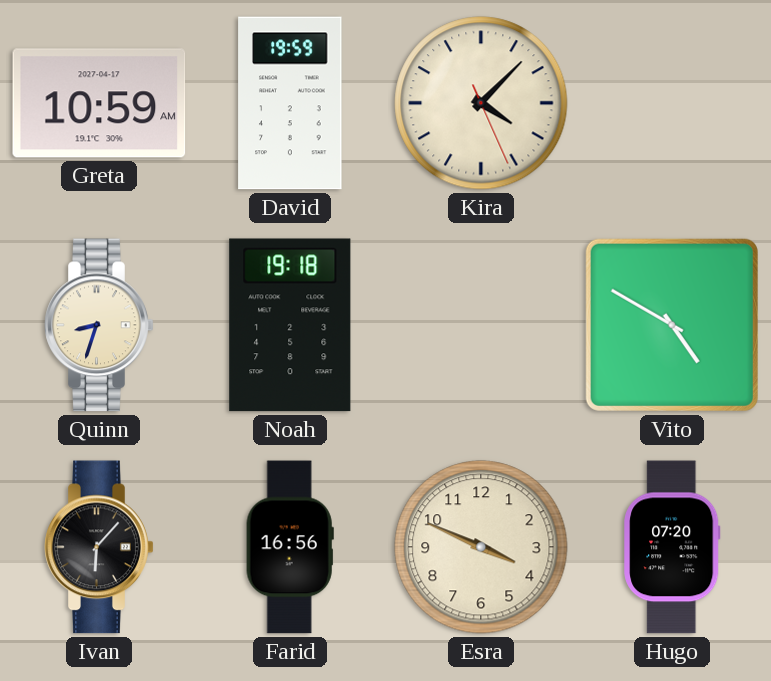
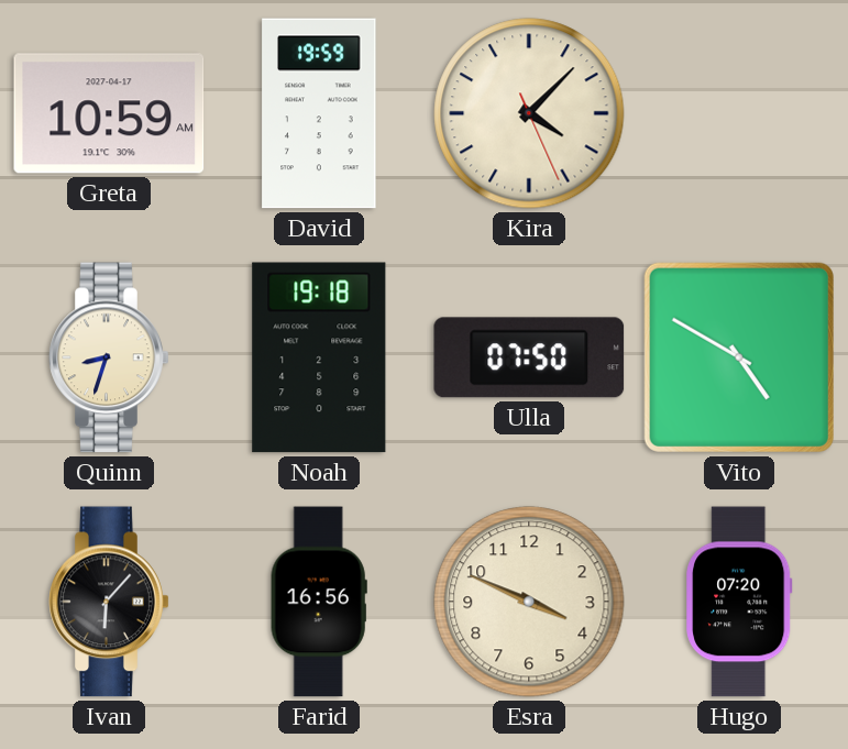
Ulla: none -> 07:50
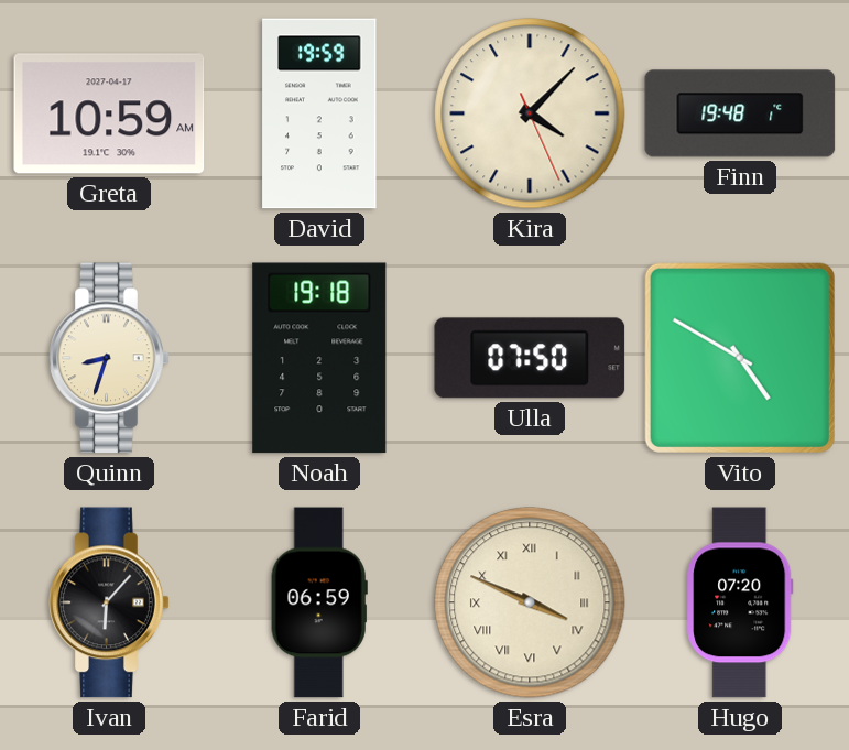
Finn: none -> 19:48
Farid: 16:56 -> 06:59
Esra numerals: Arabic -> Roman
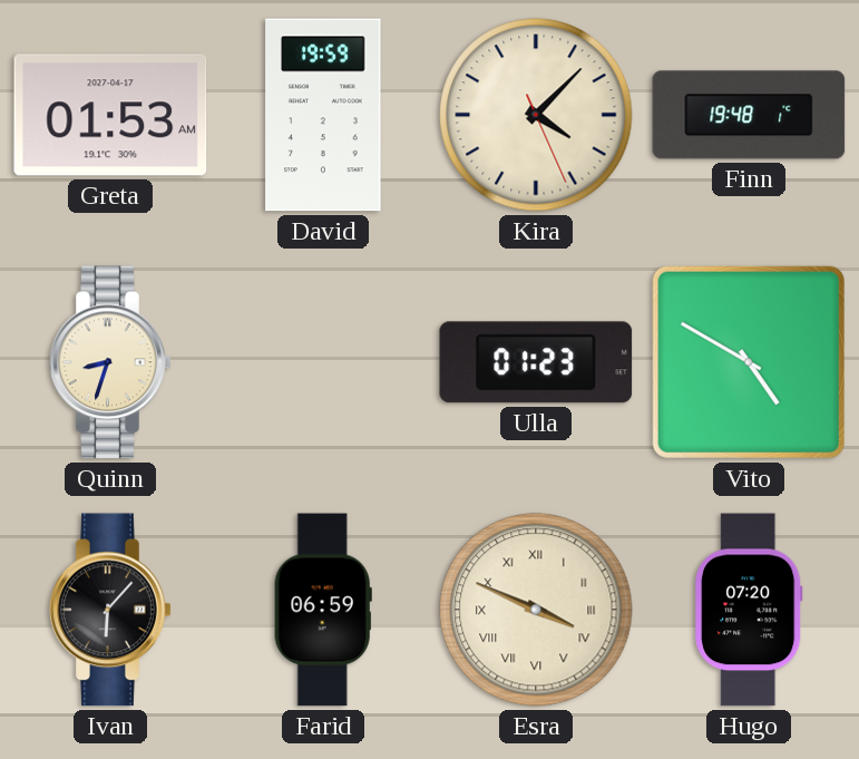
Greta: 10:59 -> 01:53
Noah: 19:18 -> none
Ulla: 07:50 -> 01:23
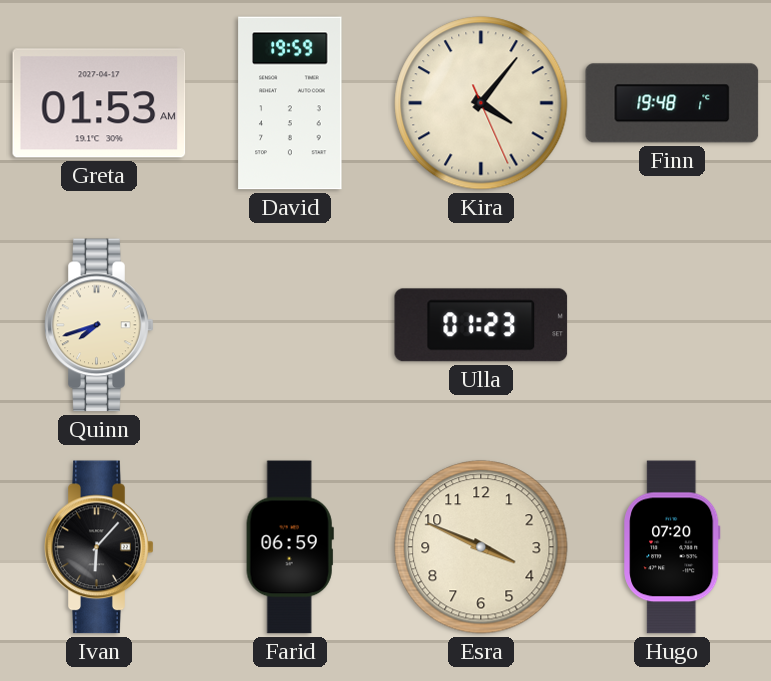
Kira: 4:07 -> 4:06
Quinn: 8:33 -> 7:42
Vito: 4:50 -> none
Esra numerals: Roman -> Arabic
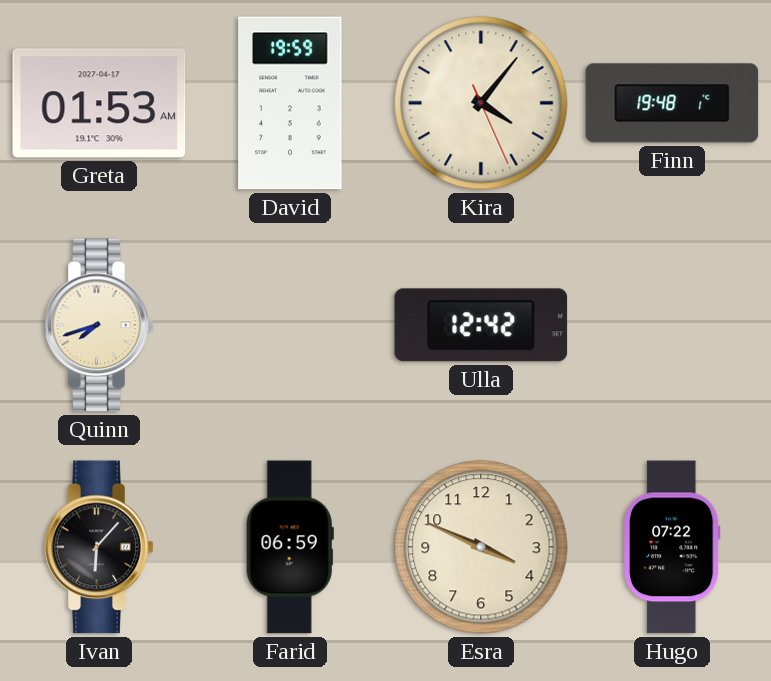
Ulla: 01:23 -> 12:42
Hugo: 07:20 -> 07:22
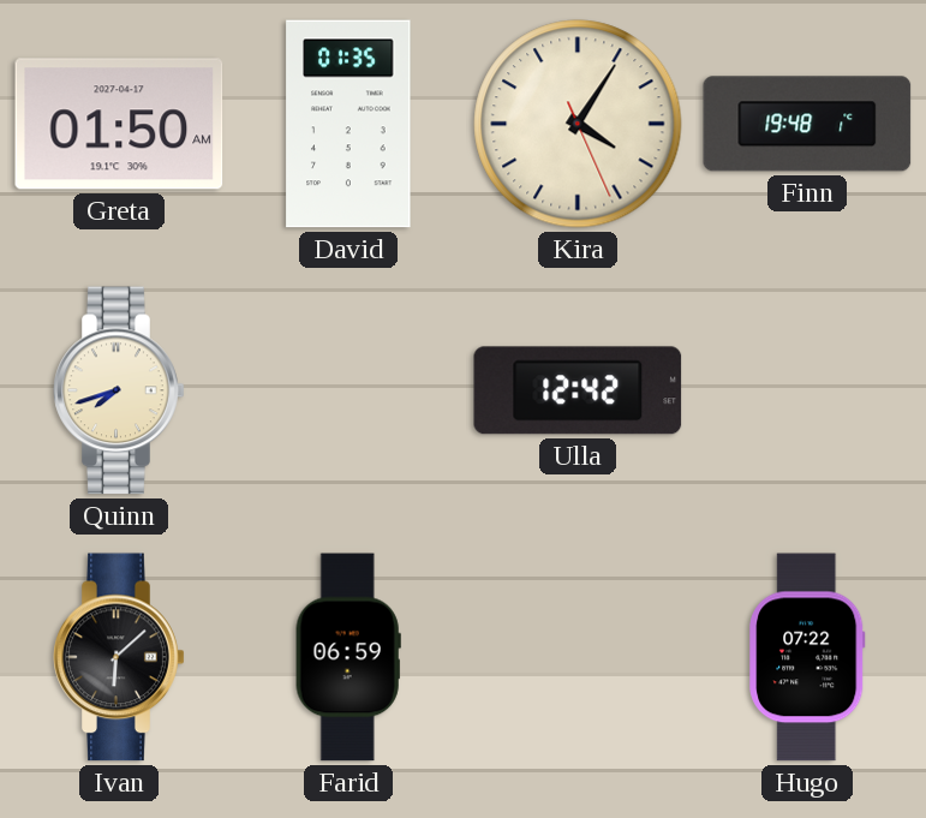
Greta: 01:53 -> 01:50
David: 19:59 -> 01:35
Kira: 4:06 -> 4:05
Ivan: 6:07 -> 6:08
Esra: 3:49 -> none
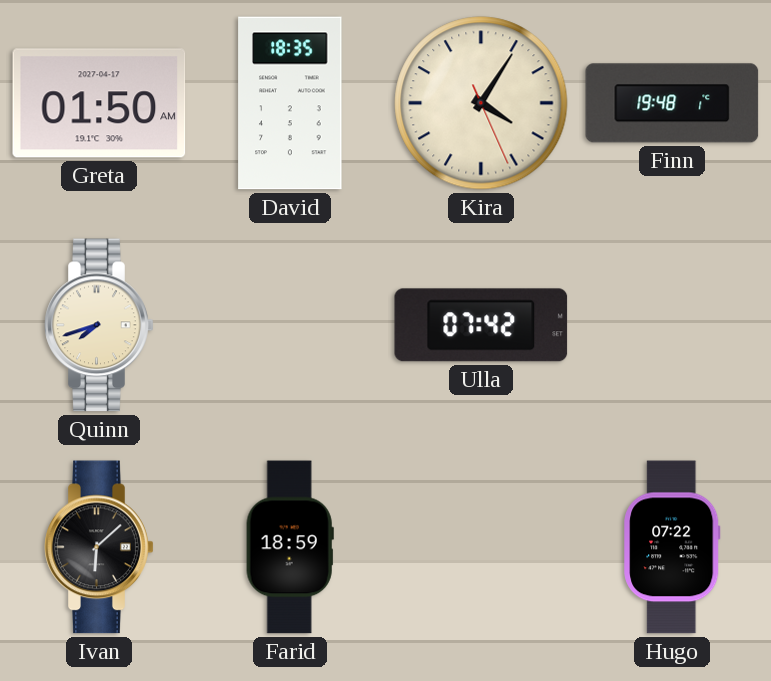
David: 01:35 -> 18:35
Ulla: 12:42 -> 07:42
Farid: 06:59 -> 18:59
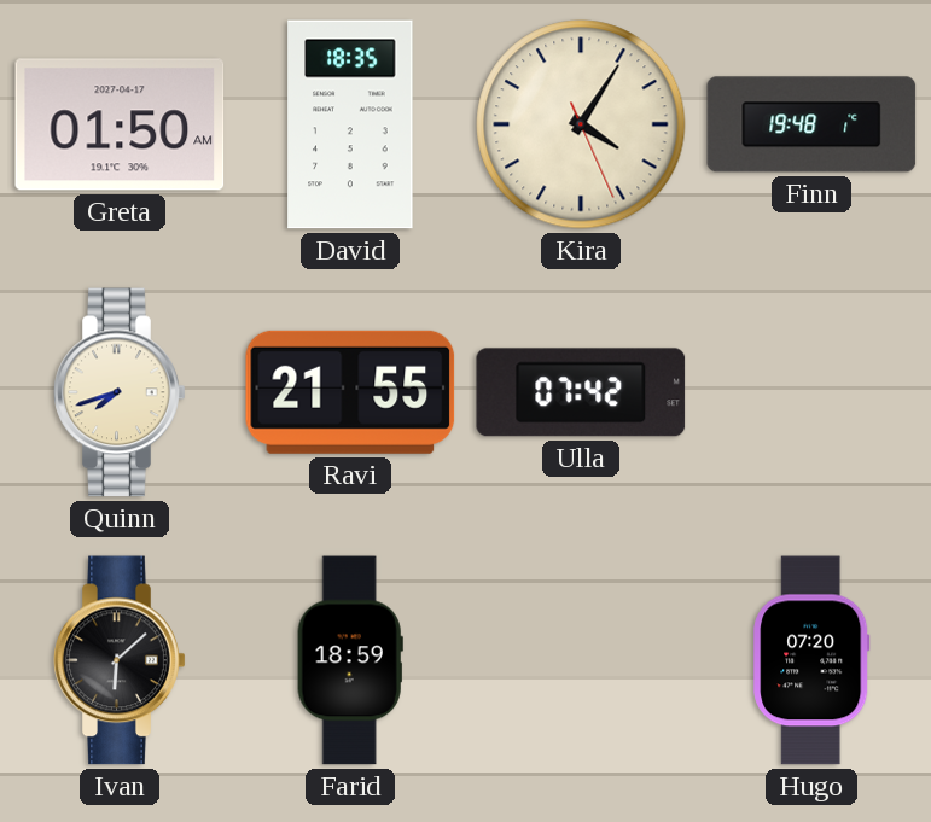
Ravi: none -> 21:55
Hugo: 07:22 -> 07:20
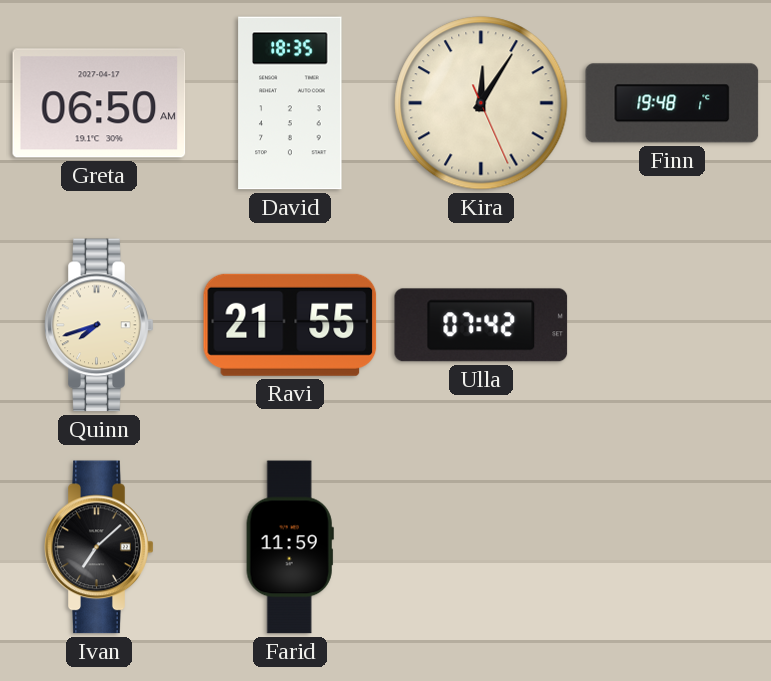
Greta: 01:50 -> 06:50
Kira: 4:05 -> 12:05
Ivan: 6:08 -> 7:08
Farid: 18:59 -> 11:59
Hugo: 07:20 -> none
